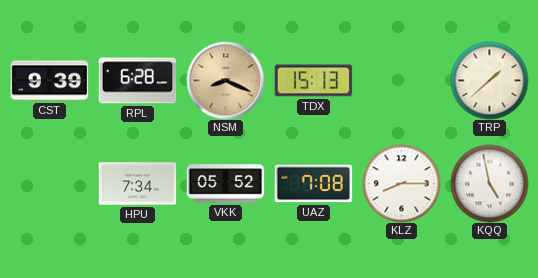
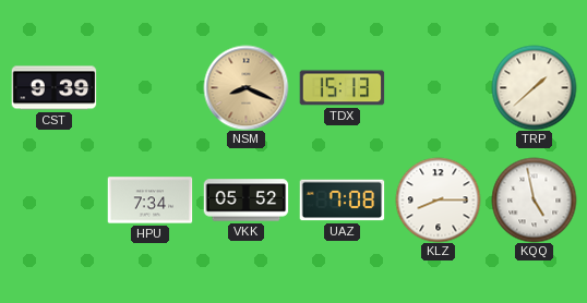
RPL: 6:28 -> none
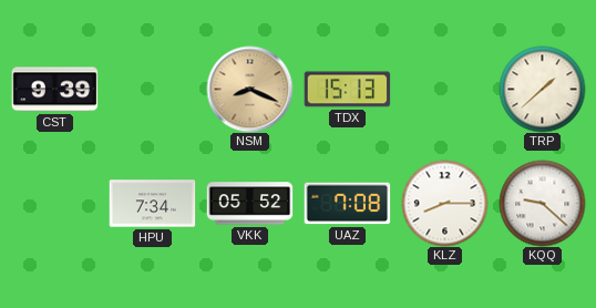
KQQ: 4:58 -> 9:22
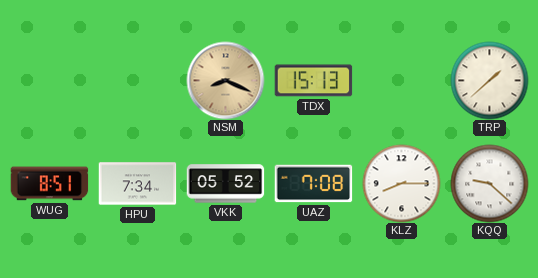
CST: 9:39 -> none
WUG: none -> 8:51
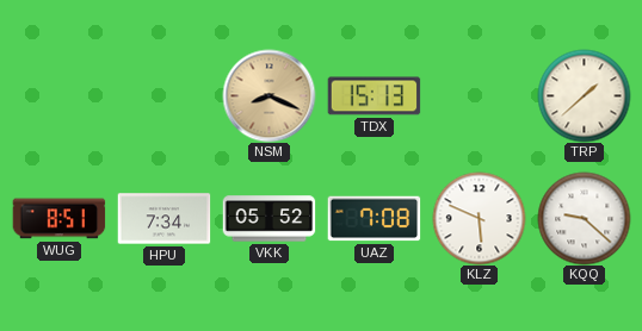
KLZ: 8:15 -> 5:49
